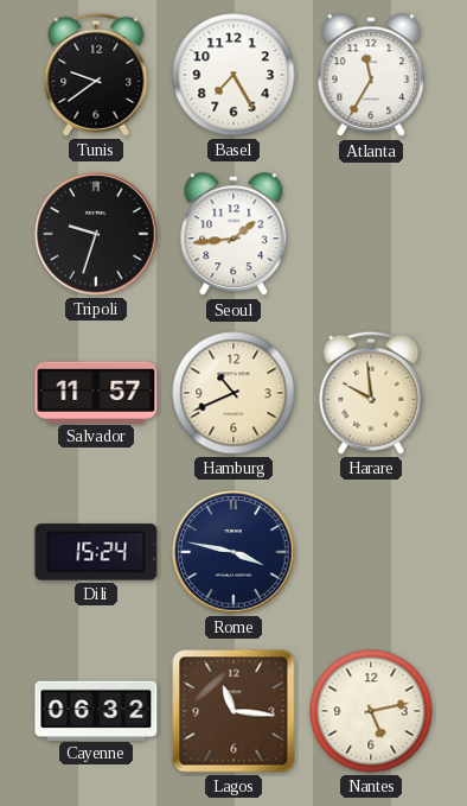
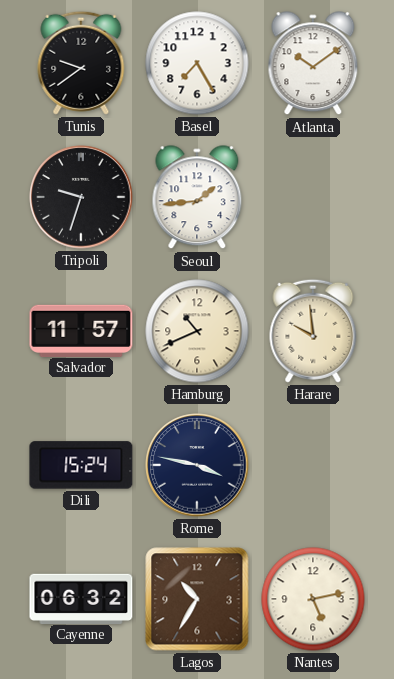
Atlanta: 11:35 -> 10:09
Lagos: 11:16 -> 10:35
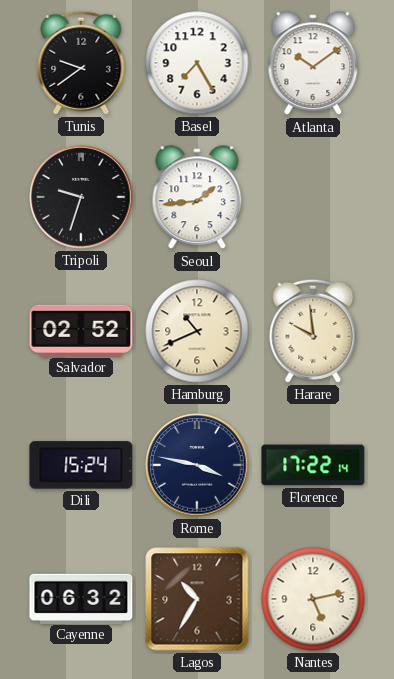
Salvador: 11:57 -> 02:52
Florence: none -> 17:22
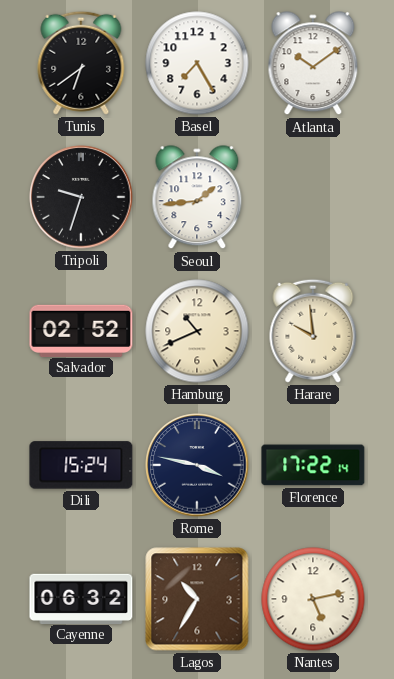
Tunis: 9:39 -> 6:39
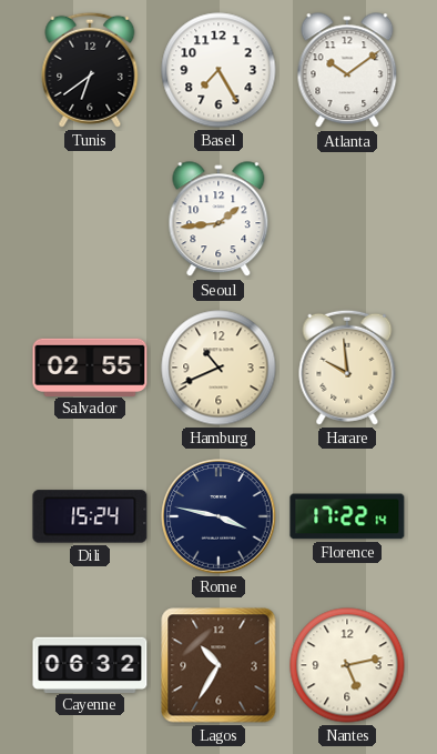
Tripoli: 9:33 -> none
Salvador: 02:52 -> 02:55
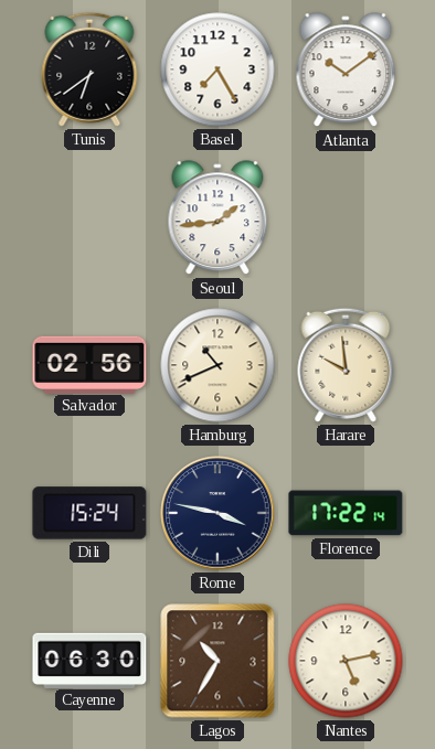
Salvador: 02:55 -> 02:56
Cayenne: 06:32 -> 06:30
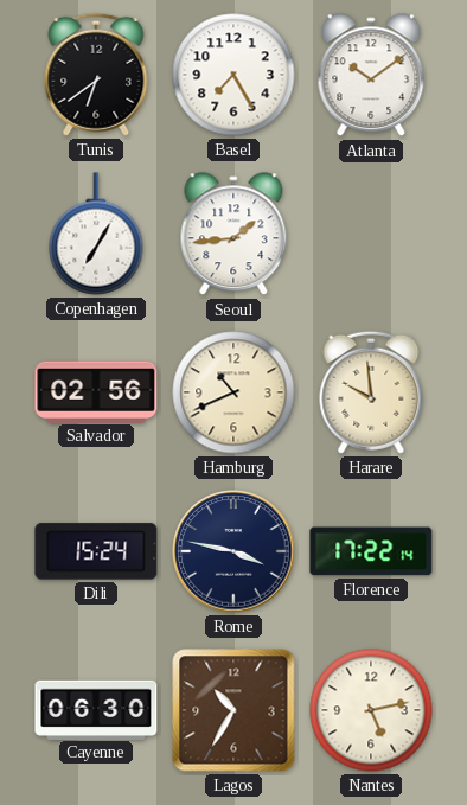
Copenhagen: none -> 7:05
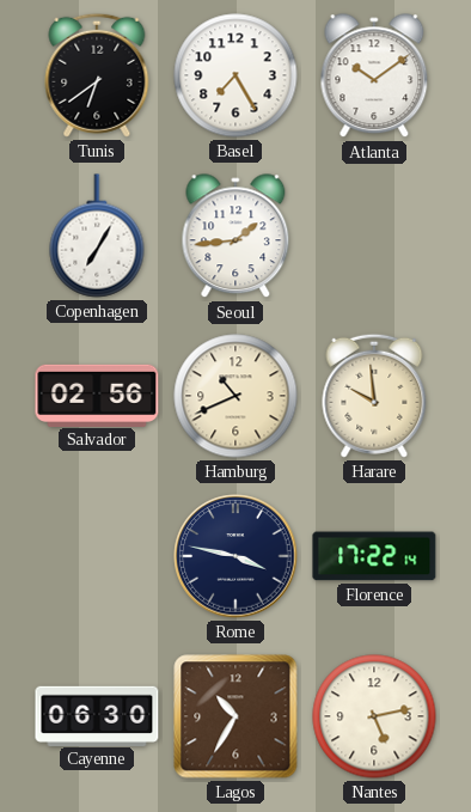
Dili: 15:24 -> none
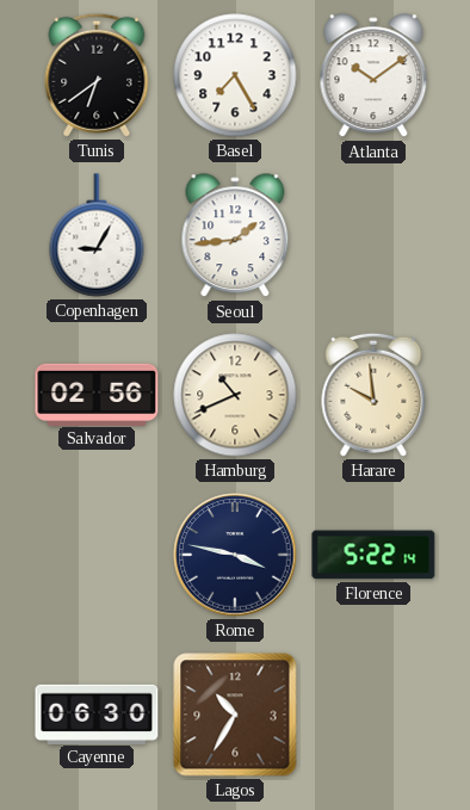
Copenhagen: 7:05 -> 9:05
Florence: 17:22 -> 5:22
Nantes: 5:13 -> none
